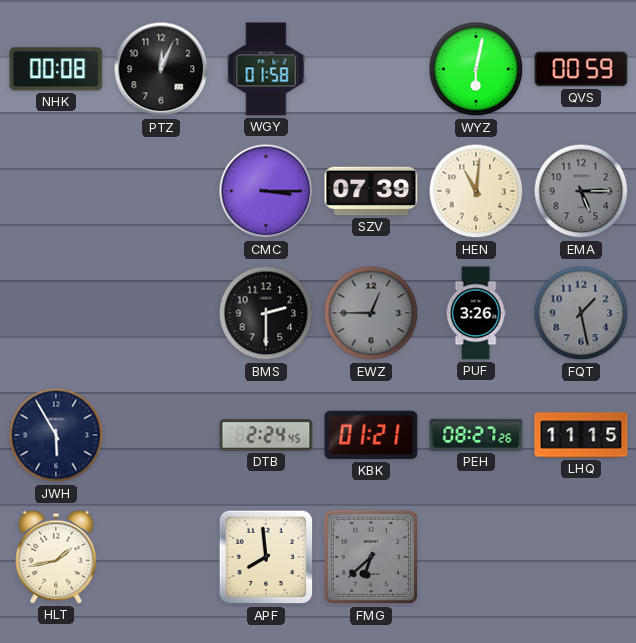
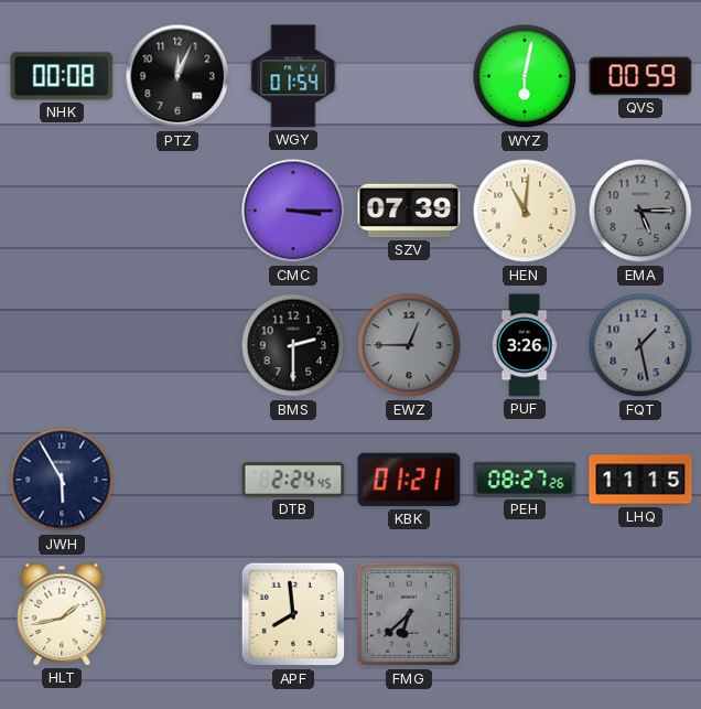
WGY: 01:58 -> 01:54
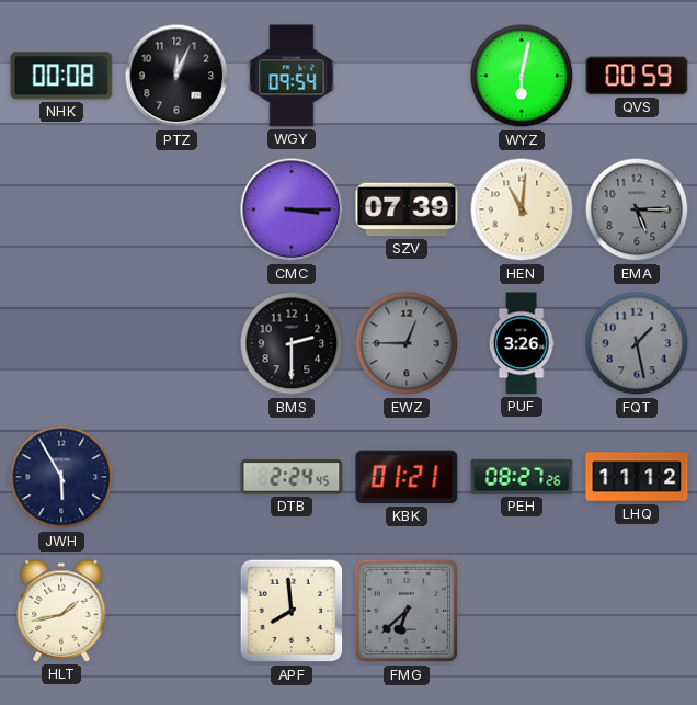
WGY: 01:54 -> 09:54
LHQ: 11:15 -> 11:12
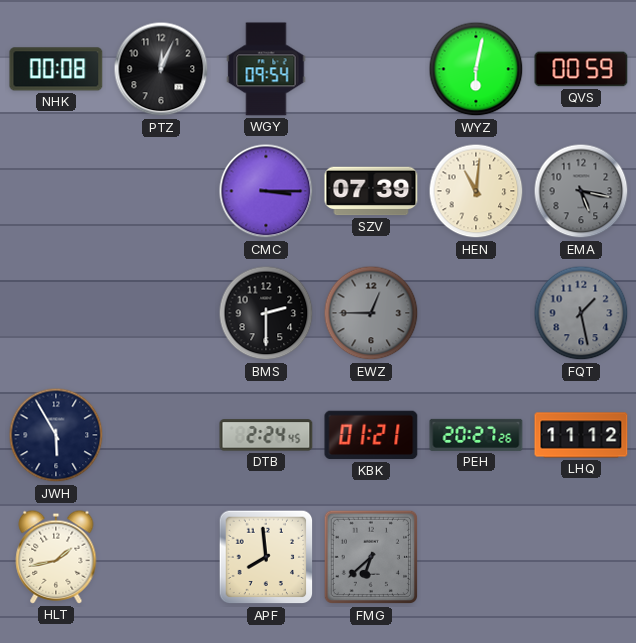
EMA: 5:15 -> 5:17
PUF: 3:26 -> none
PEH: 08:27 -> 20:27
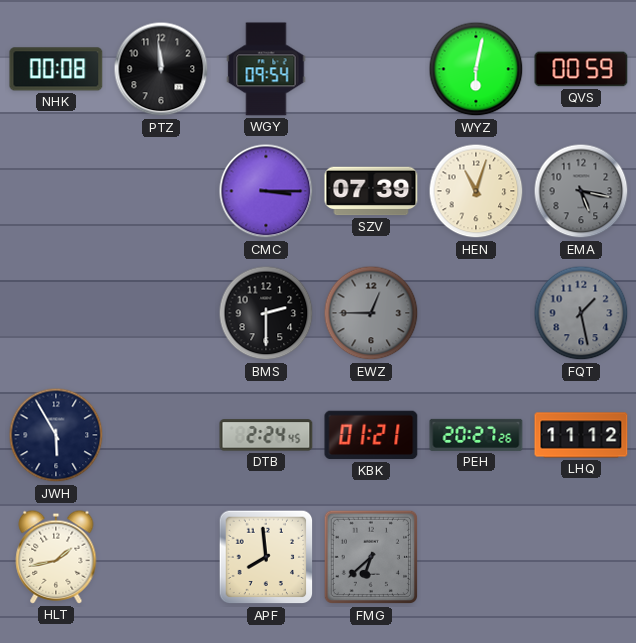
PTZ: 12:04 -> 11:59
HEN: 11:01 -> 11:03
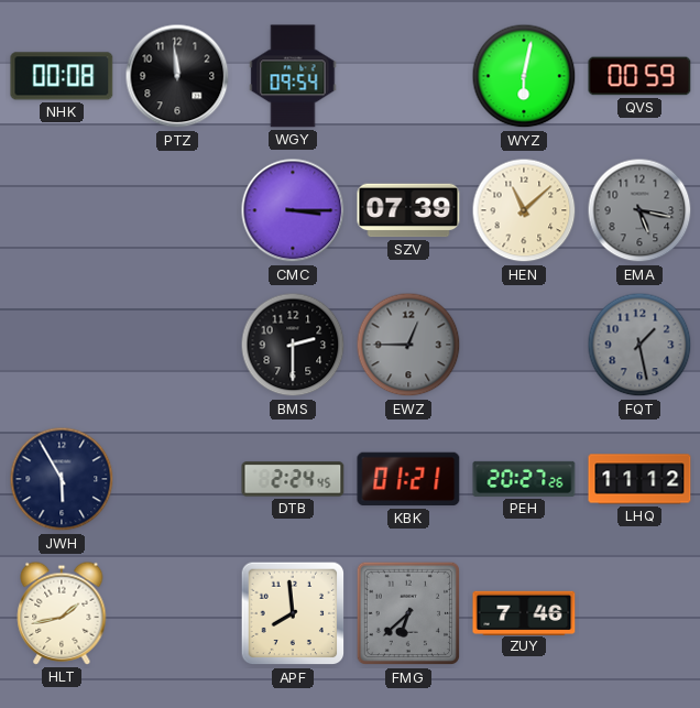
HEN: 11:03 -> 11:08
ZUY: none -> 7:46
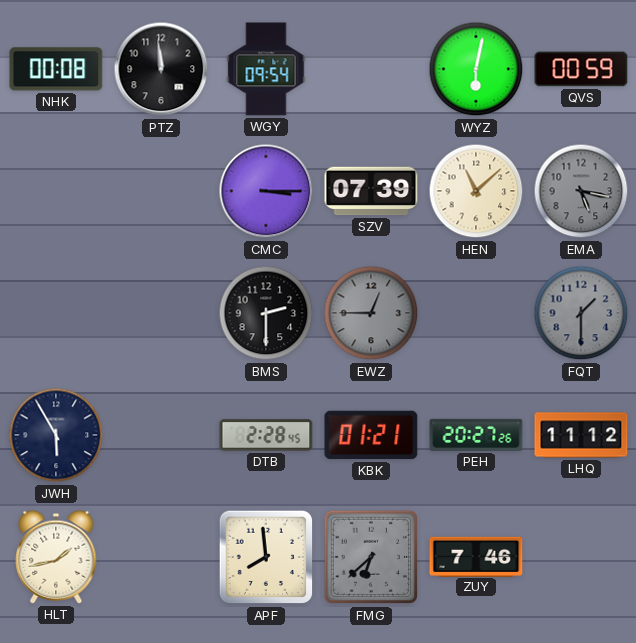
FQT: 1:28 -> 1:30
DTB: 2:24 -> 2:28
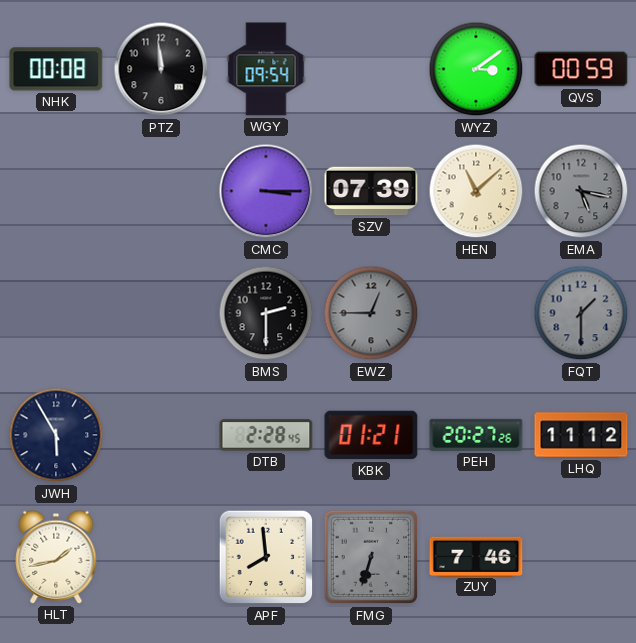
WYZ: 6:02 -> 3:09
FMG: 6:38 -> 6:33
